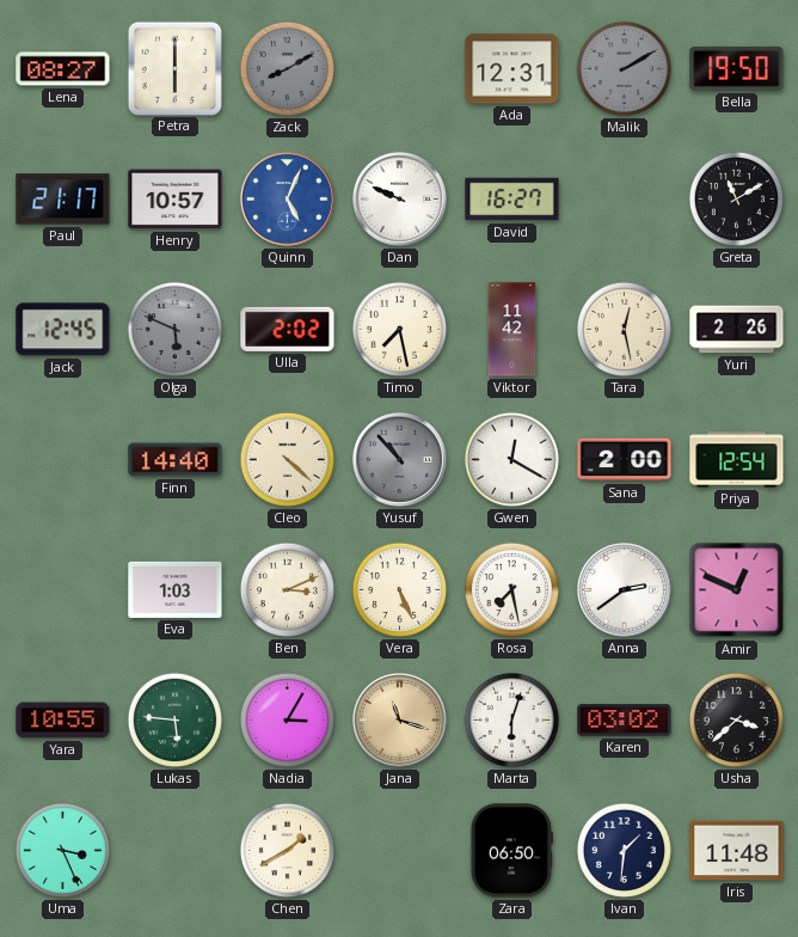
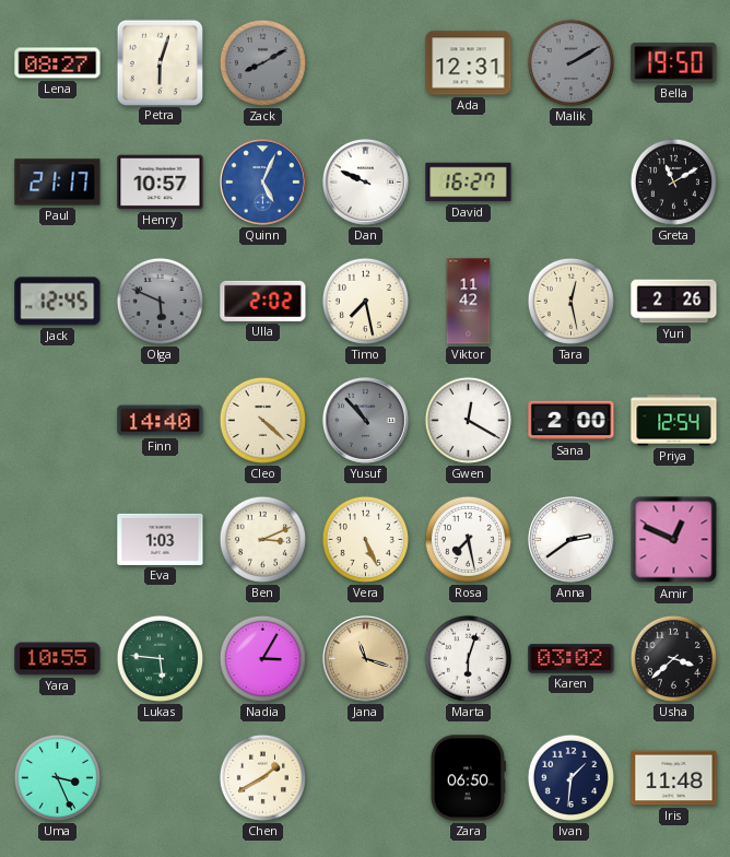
Petra: 6:00 -> 6:03
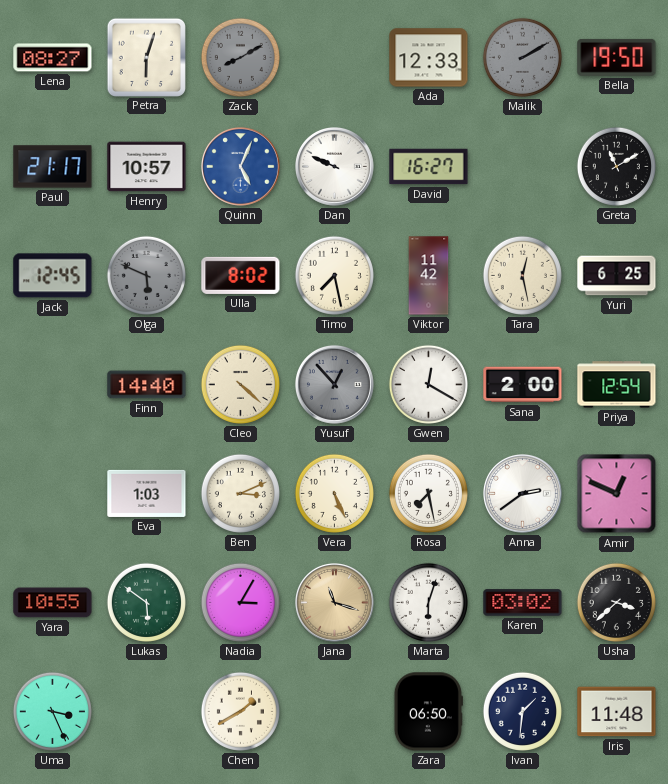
Ada: 12:31 -> 12:33
Ulla: 2:02 -> 8:02
Yuri: 2:26 -> 6:25
Yusuf: 10:53 -> 12:53
Lukas: 5:46 -> 5:51
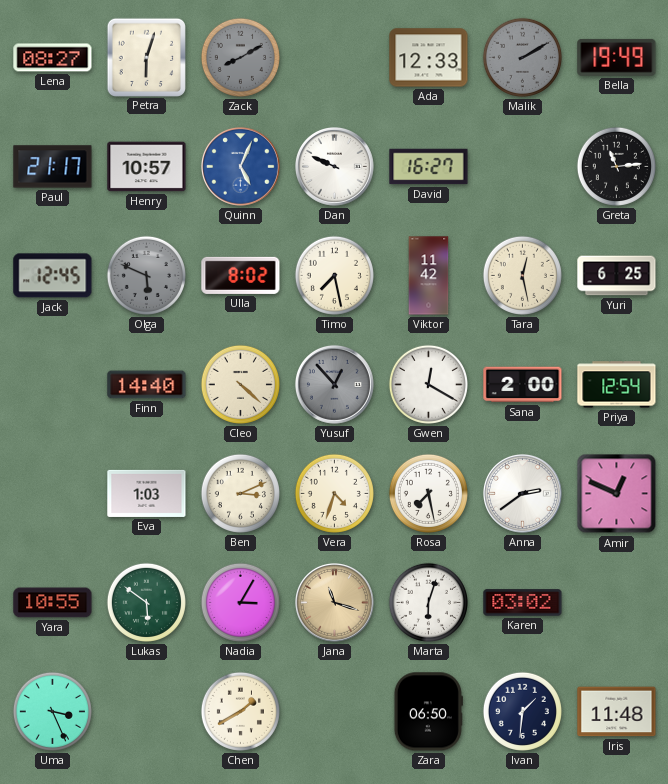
Bella: 19:50 -> 19:49
Greta: 11:10 -> 11:14
Vera: 5:26 -> 4:33
Usha: 3:38 -> none
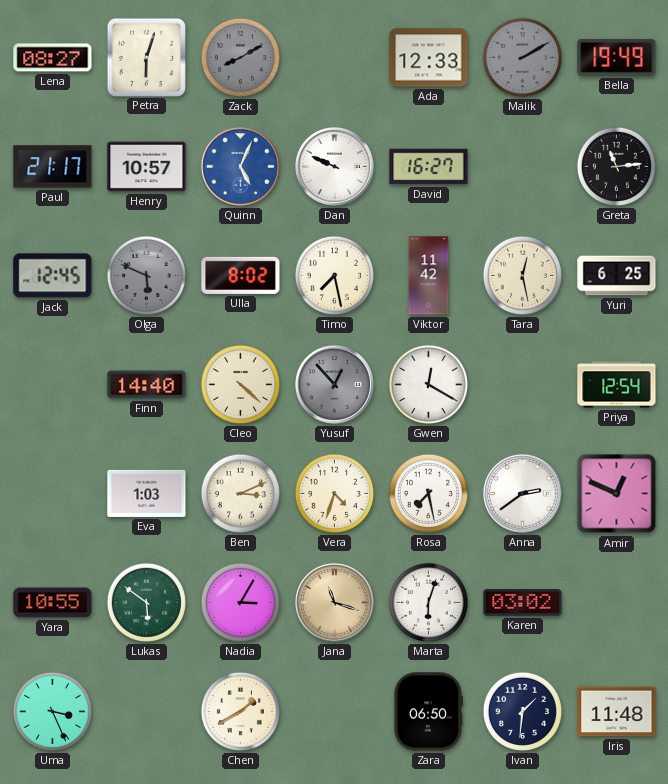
Sana: 2:00 -> none
